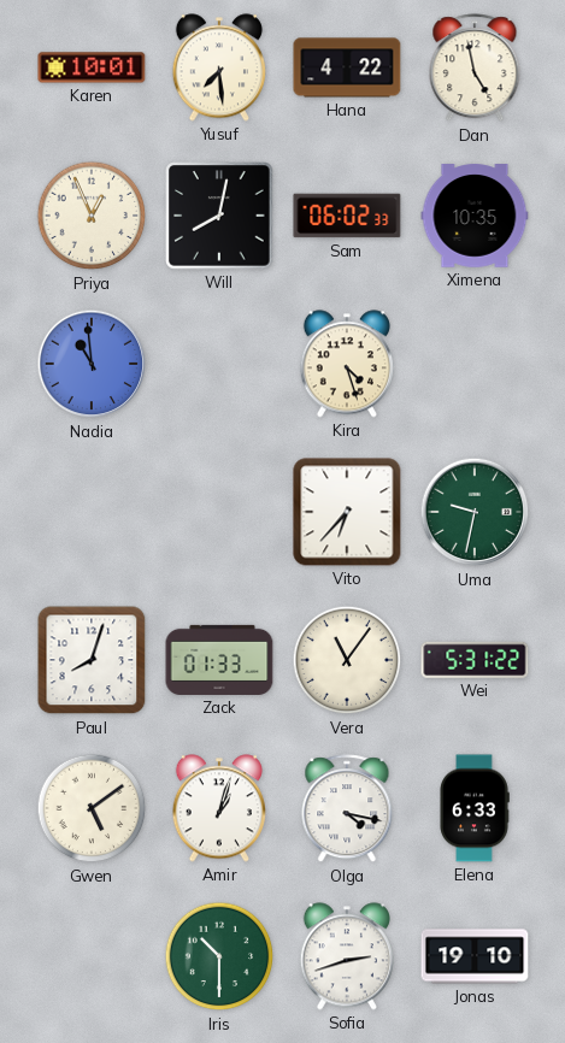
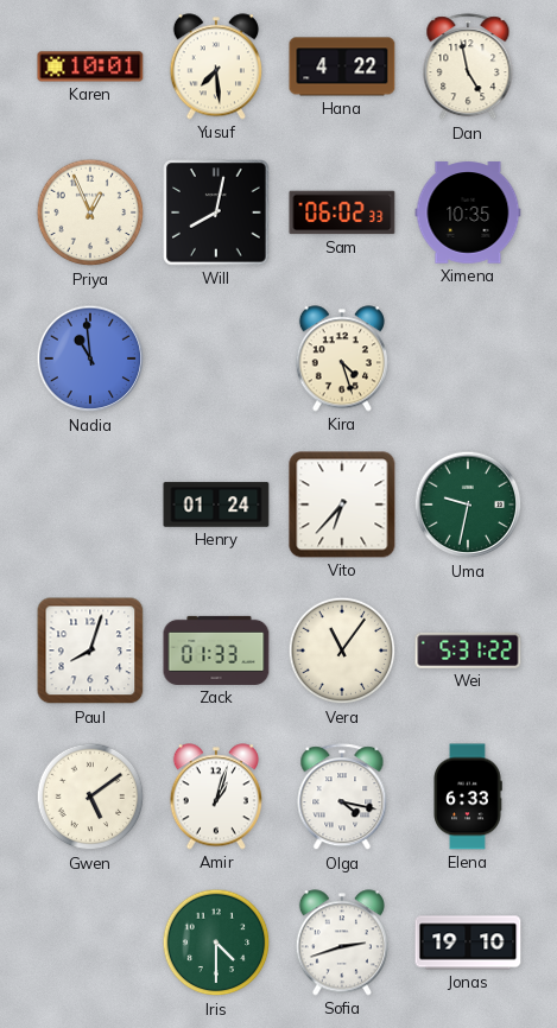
Henry: none -> 01:24
Iris: 10:30 -> 4:30
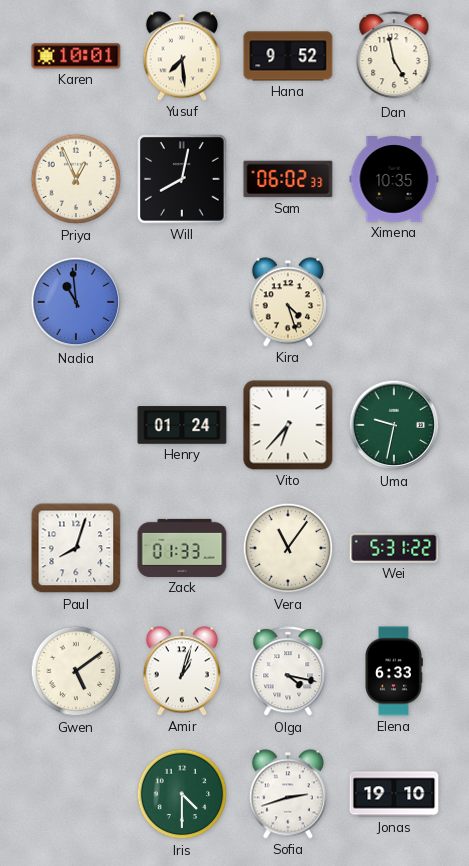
Hana: 4:22 -> 9:52
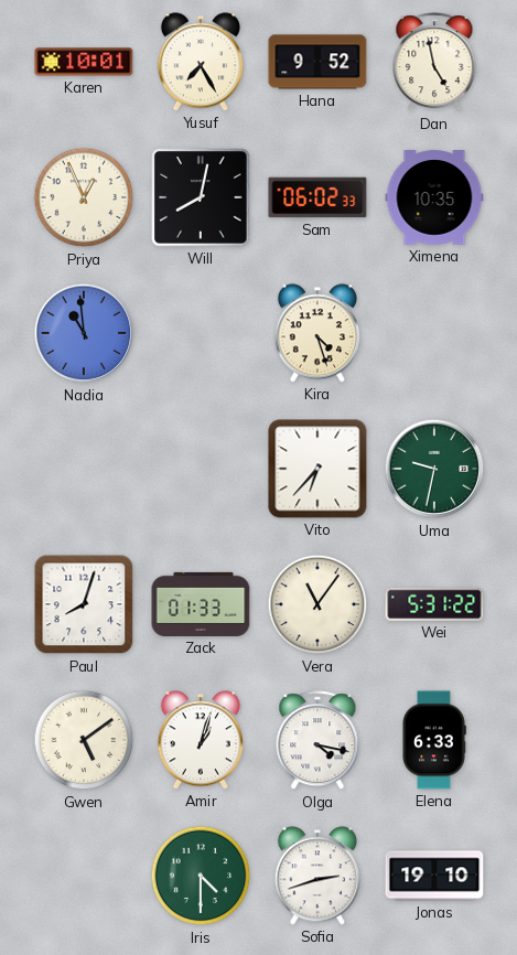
Yusuf: 7:29 -> 7:25
Henry: 01:24 -> none
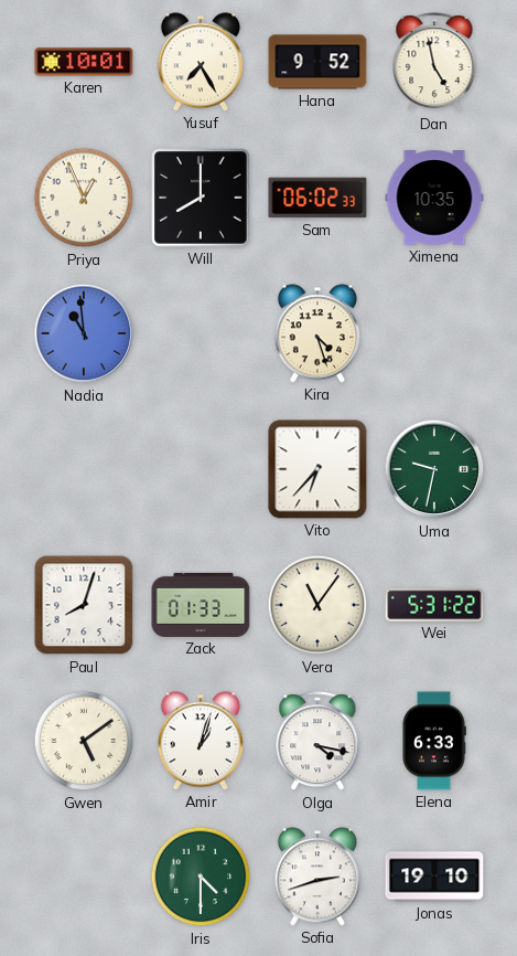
Will: 8:02 -> 8:00
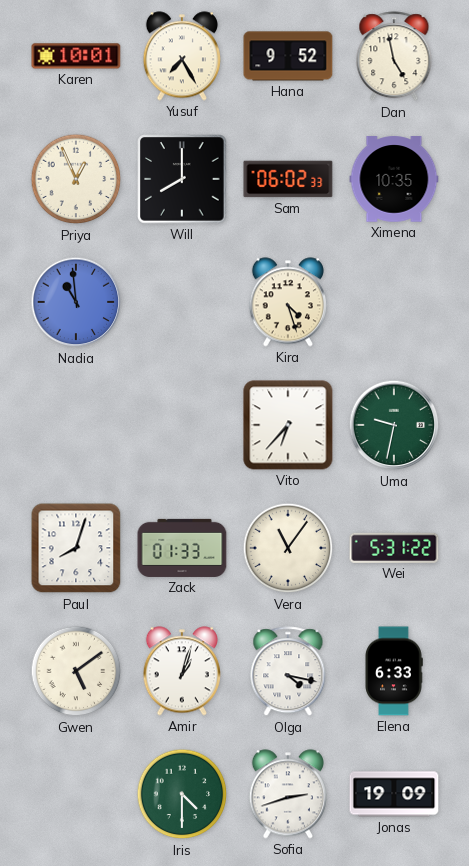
Jonas: 19:10 -> 19:09
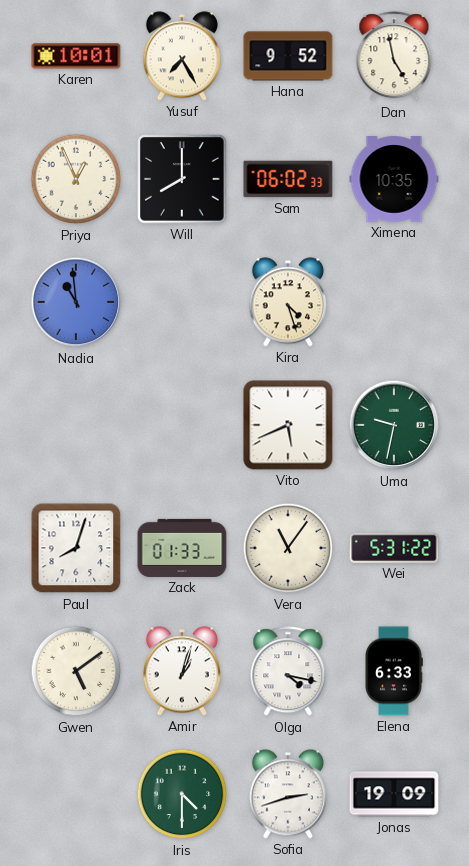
Vito: 6:37 -> 5:41
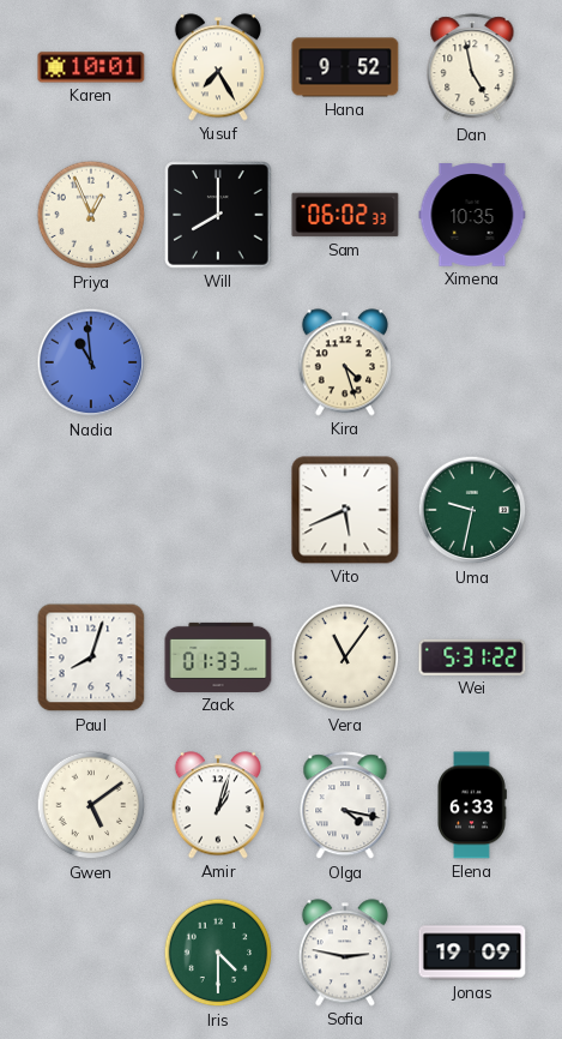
Sofia: 2:42 -> 2:47
